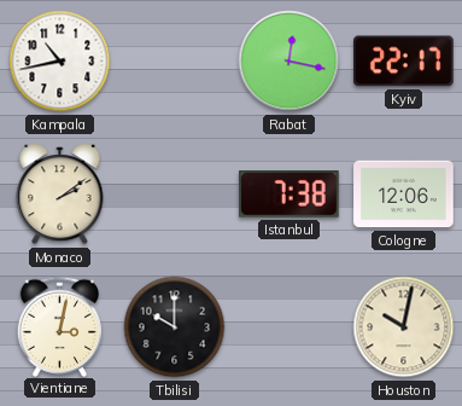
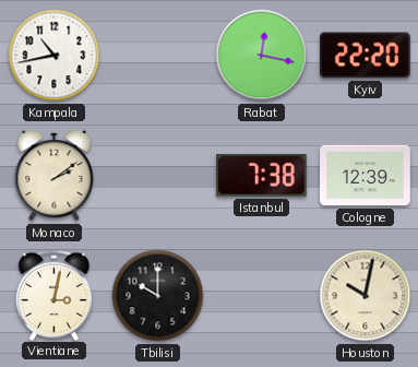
Kyiv: 22:17 -> 22:20
Cologne: 12:06 -> 12:39
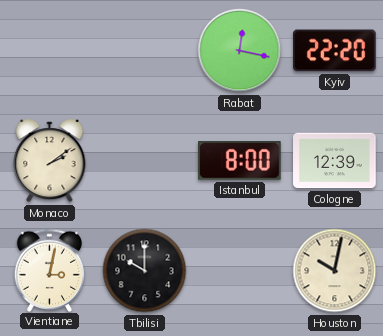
Kampala: 10:43 -> none
Istanbul: 7:38 -> 8:00
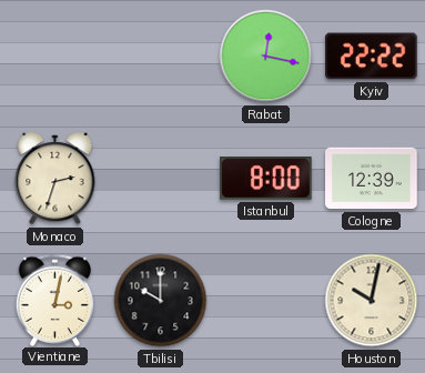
Kyiv: 22:20 -> 22:22
Monaco: 2:09 -> 2:33
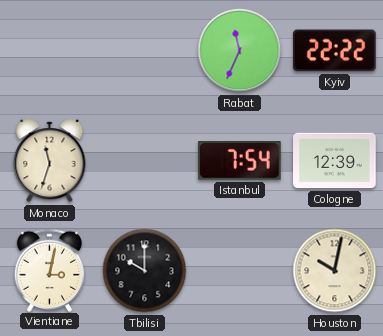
Rabat: 12:17 -> 11:34
Monaco: 2:33 -> 11:33
Istanbul: 8:00 -> 7:54
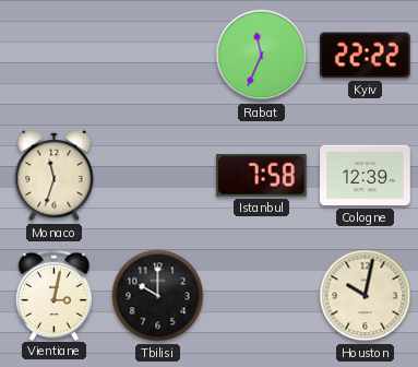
Istanbul: 7:54 -> 7:58
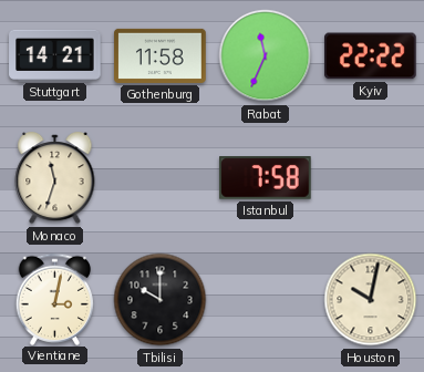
Stuttgart: none -> 14:21
Gothenburg: none -> 11:58
Cologne: 12:39 -> none
